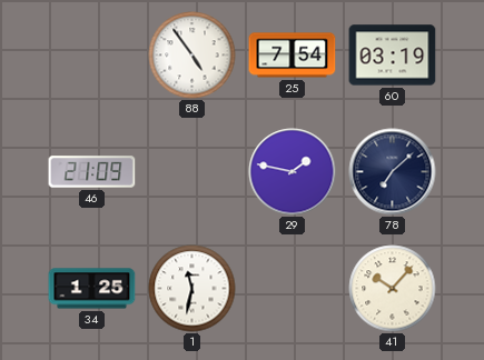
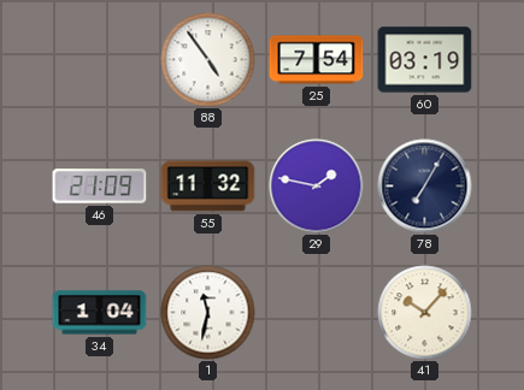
55: none -> 11:32
78: 7:08 -> 7:05
34: 1:25 -> 1:04
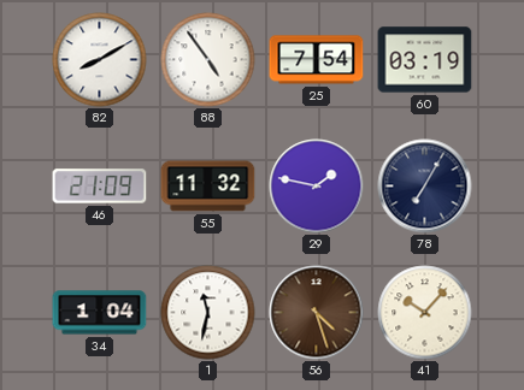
82: none -> 8:10
56: none -> 4:27
